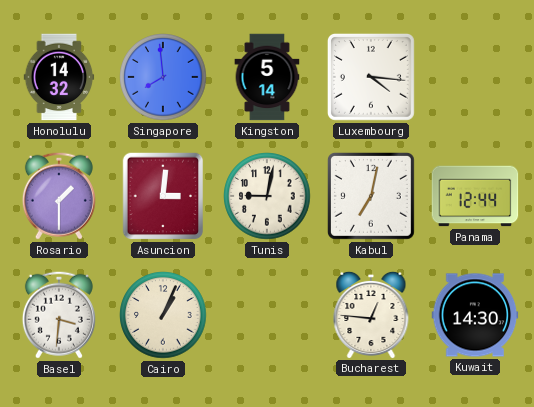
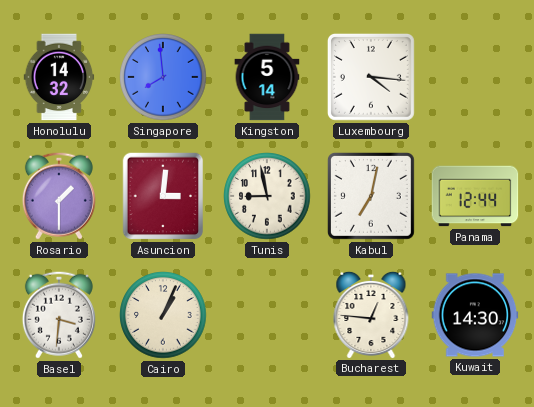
Tunis: 9:02 -> 8:58
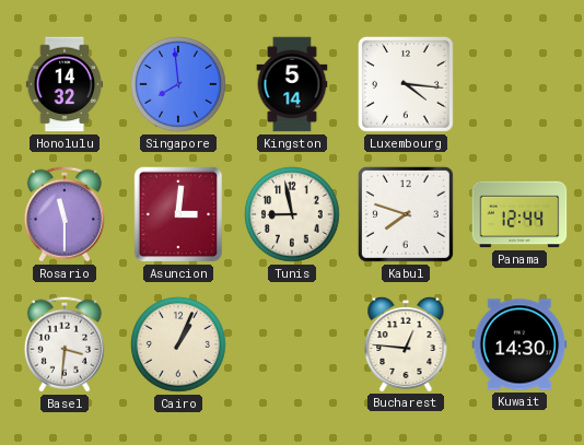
Rosario: 1:30 -> 11:30
Kabul: 7:02 -> 7:48
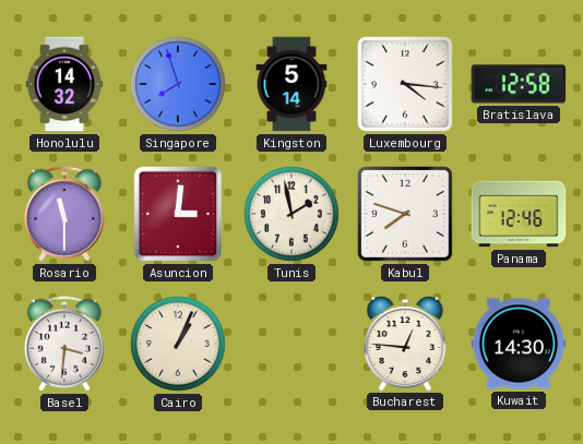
Singapore: 7:59 -> 7:57
Bratislava: none -> 12:58
Tunis: 8:58 -> 1:58
Panama: 12:44 -> 12:46
